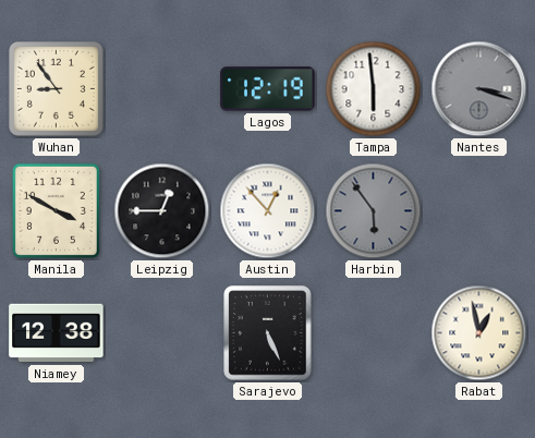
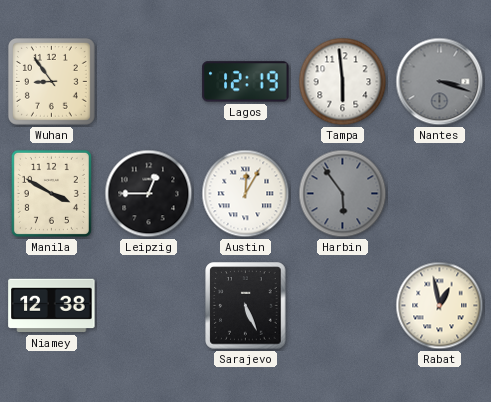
Austin: 12:53 -> 12:05
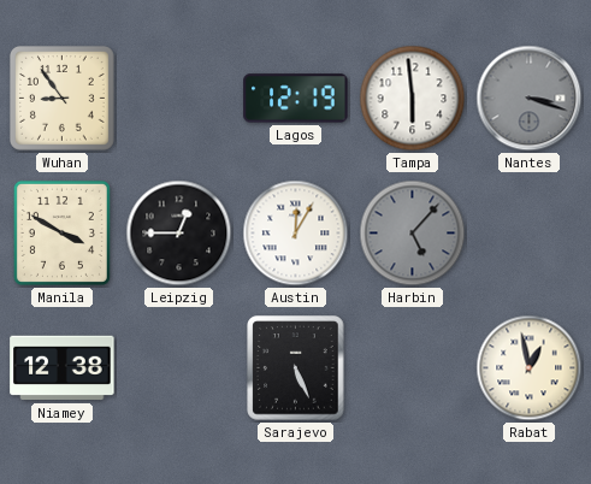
Harbin: 5:54 -> 5:07
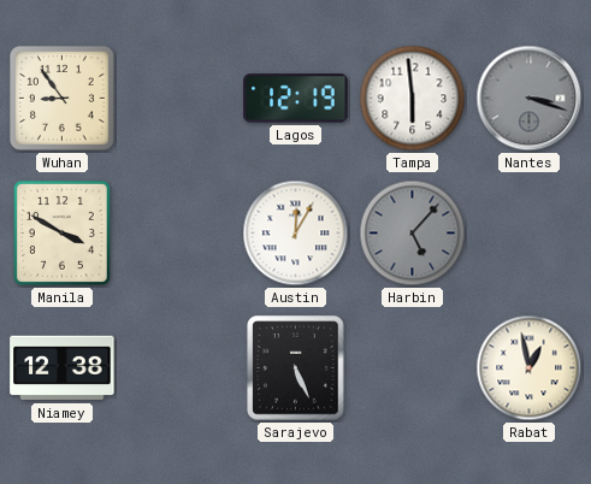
Leipzig: 12:45 -> none
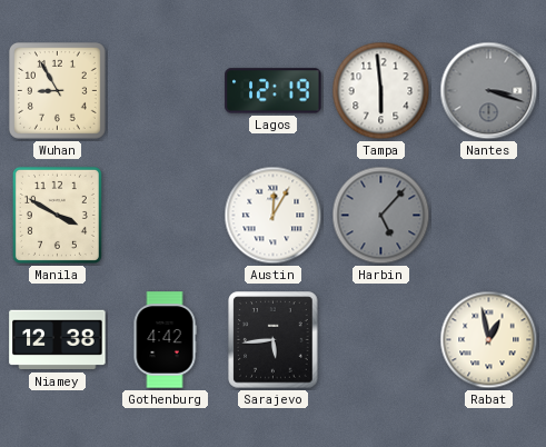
Wuhan: 8:54 -> 8:55
Gothenburg: none -> 4:42
Sarajevo: 5:26 -> 5:44
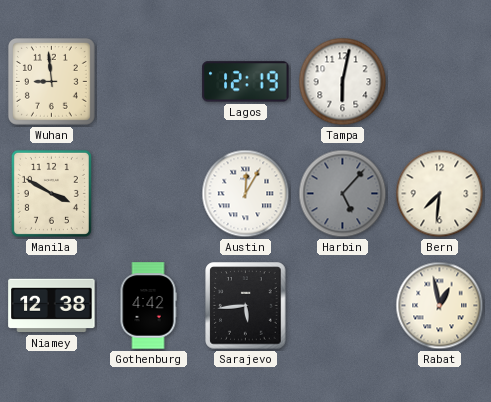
Wuhan: 8:55 -> 8:59
Tampa: 5:59 -> 6:02
Nantes: 3:18 -> none
Bern: none -> 7:31
